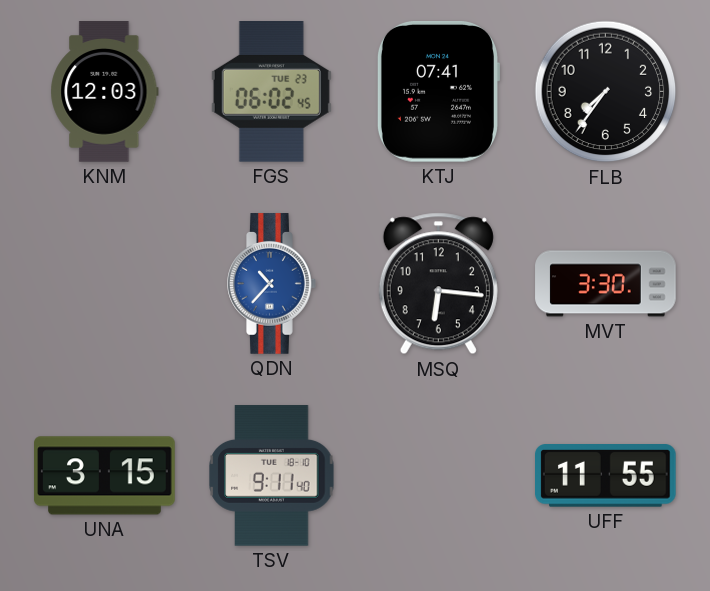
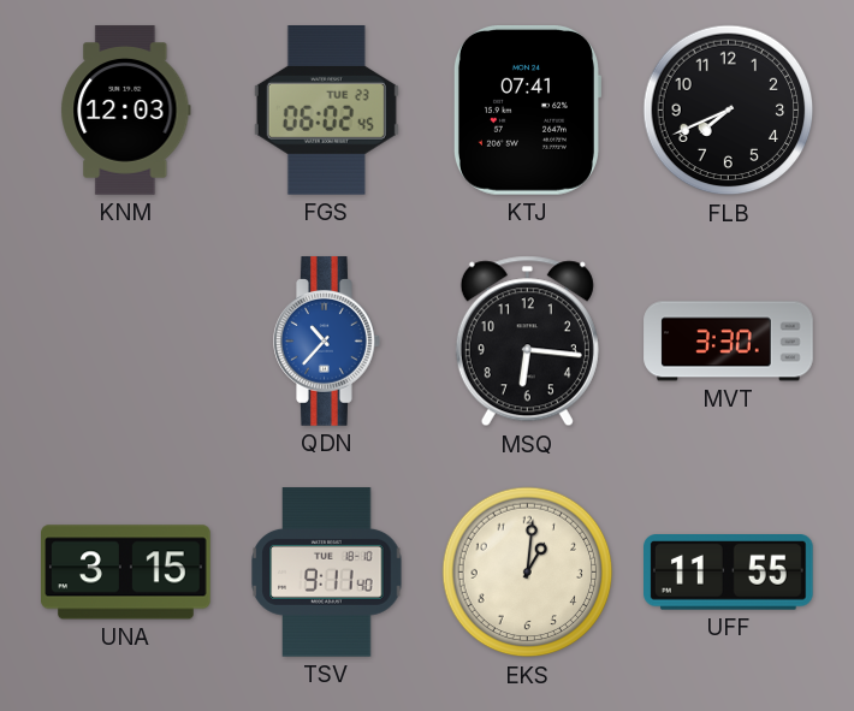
FLB: 7:36 -> 7:41
EKS: none -> 1:01
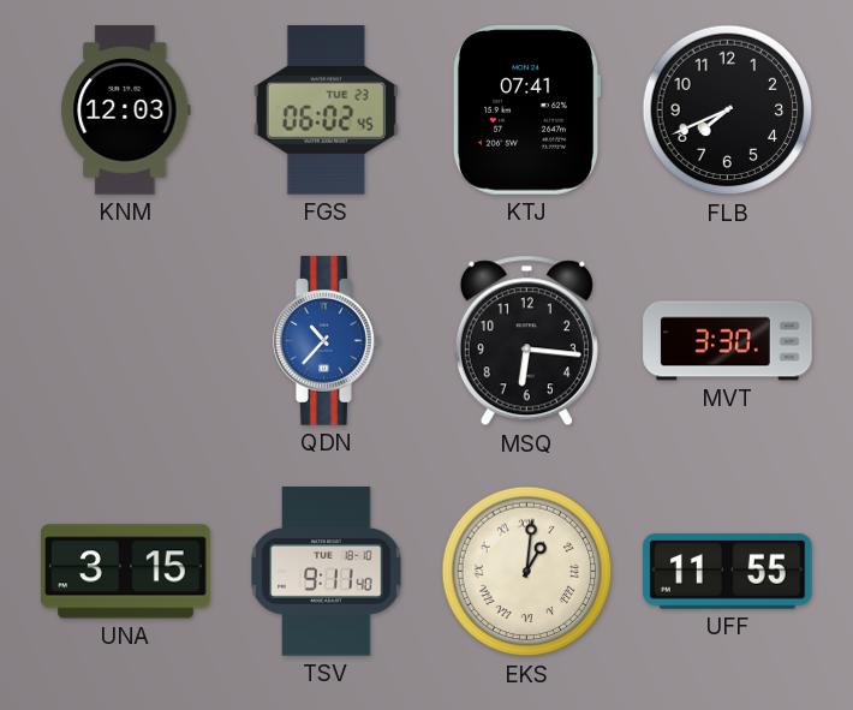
EKS numerals: Arabic -> Roman
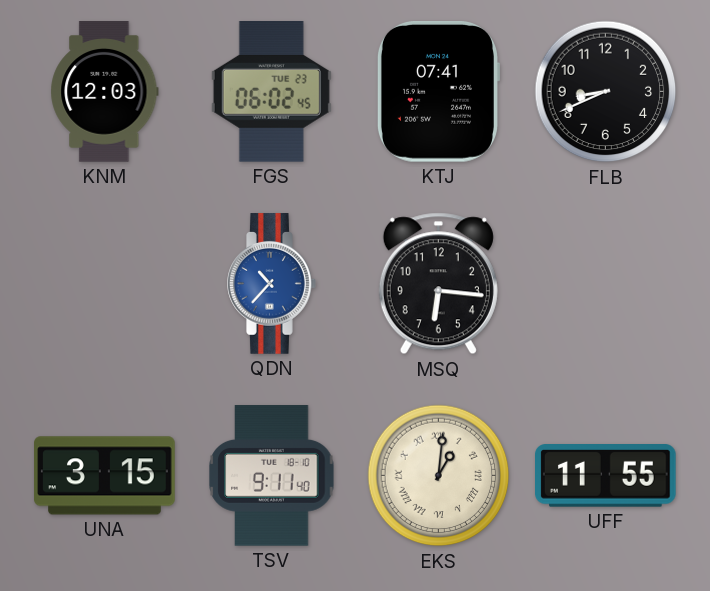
FLB: 7:41 -> 8:41
MVT: 3:30 -> none
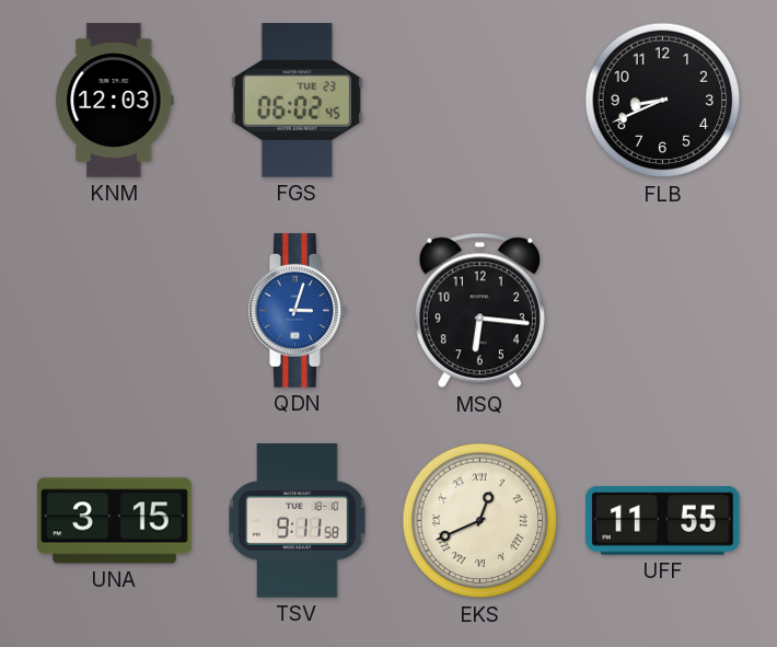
KTJ: 07:41 -> none
QDN: 10:37 -> 3:03
TSV: 9:11:40 -> 9:11:58
EKS: 1:01 -> 12:41
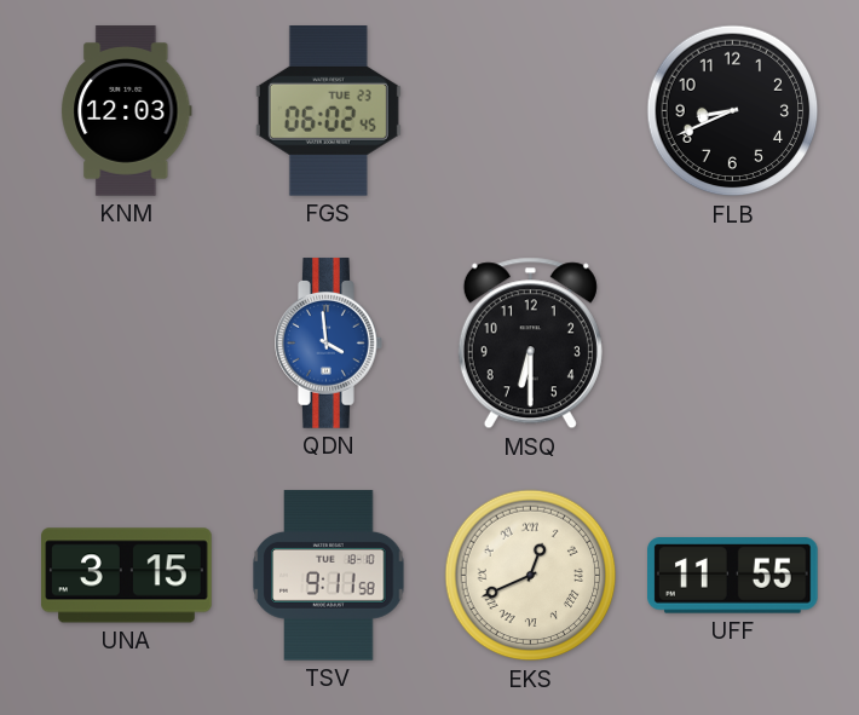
QDN: 3:03 -> 3:59
MSQ: 6:16 -> 6:30
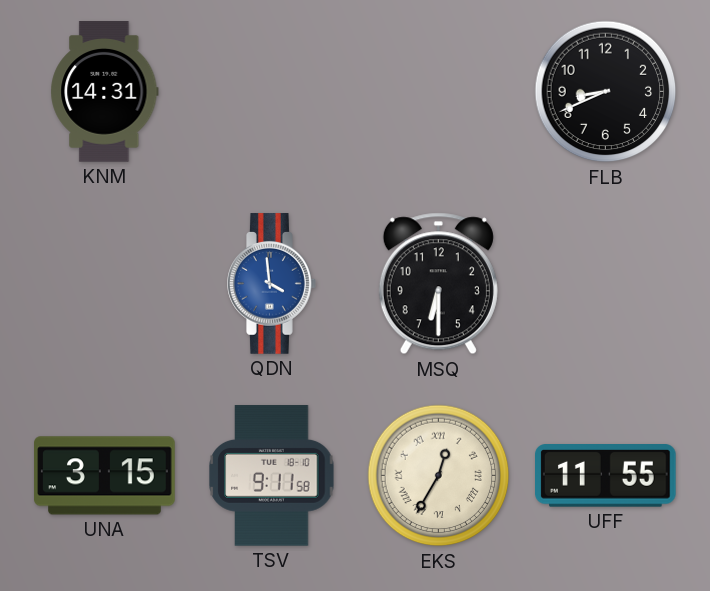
KNM: 12:03 -> 14:31
FGS: 06:02 -> none
EKS: 12:41 -> 12:35
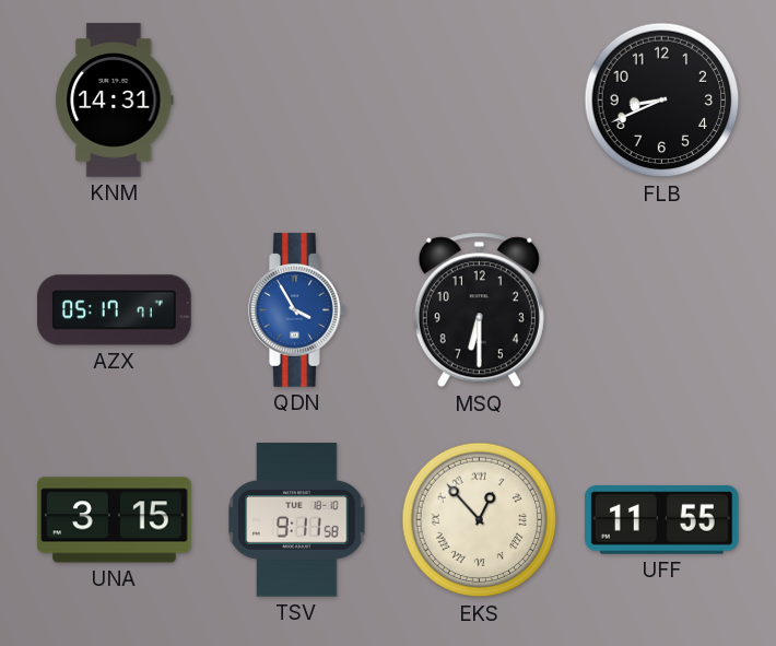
AZX: none -> 05:17
QDN: 3:59 -> 3:55
EKS: 12:35 -> 12:53
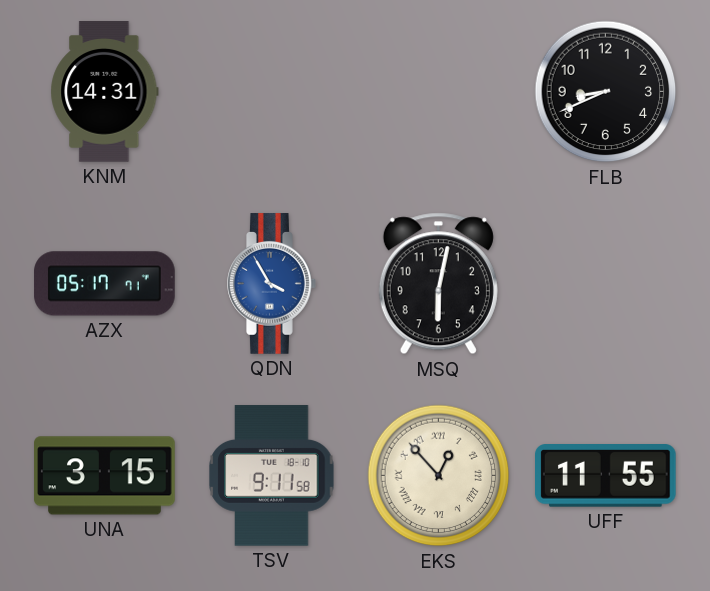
MSQ: 6:30 -> 6:02
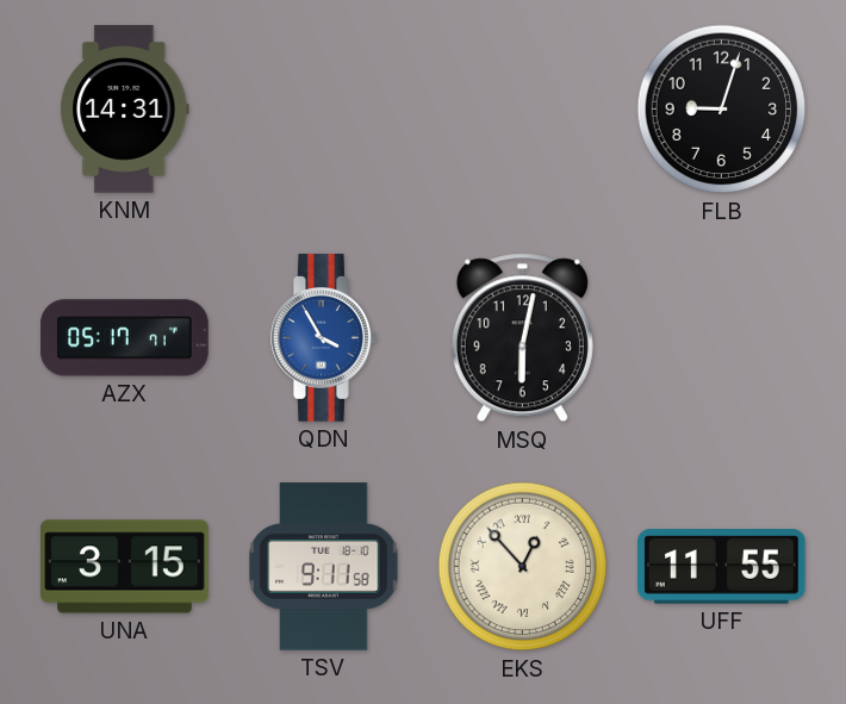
FLB: 8:41 -> 9:03
